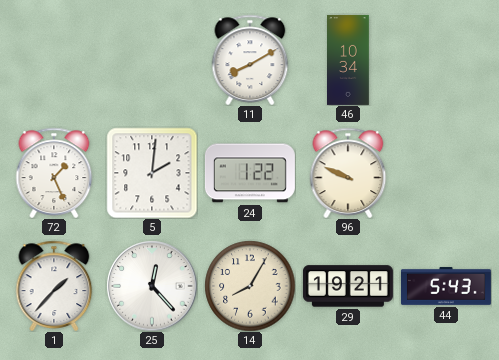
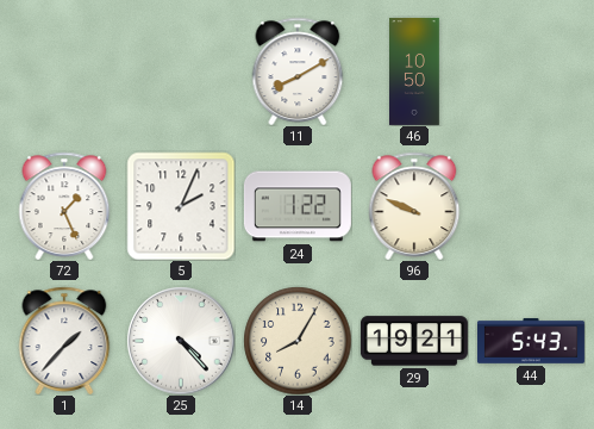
46: 10:34 -> 10:50
5: 2:01 -> 2:04
25: 12:23 -> 4:23
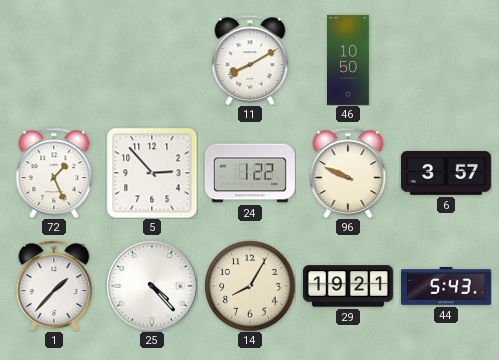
5: 2:04 -> 2:53
6: none -> 3:57
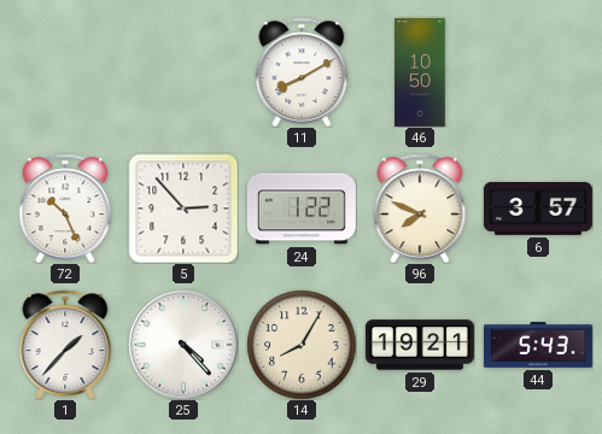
72: 1:26 -> 10:26
96: 9:49 -> 7:49
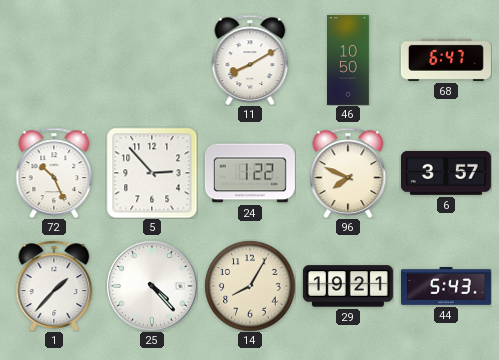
68: none -> 6:47
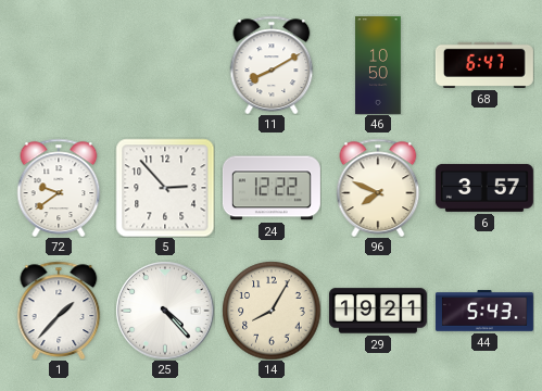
72: 10:26 -> 9:39
24: 1:22 -> 12:22
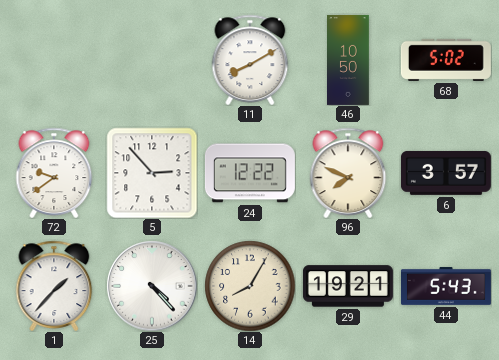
68: 6:47 -> 5:02
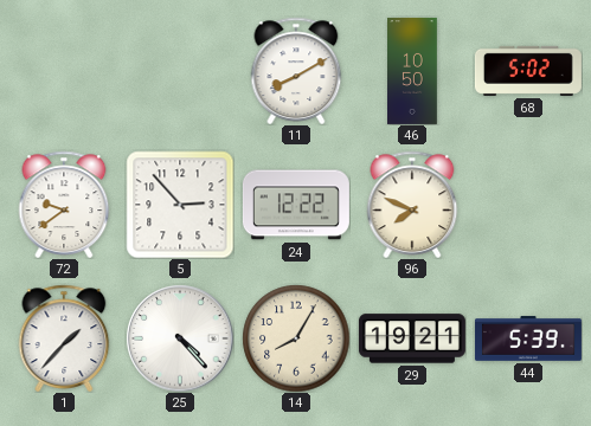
6: 3:57 -> none
44: 5:43 -> 5:39
